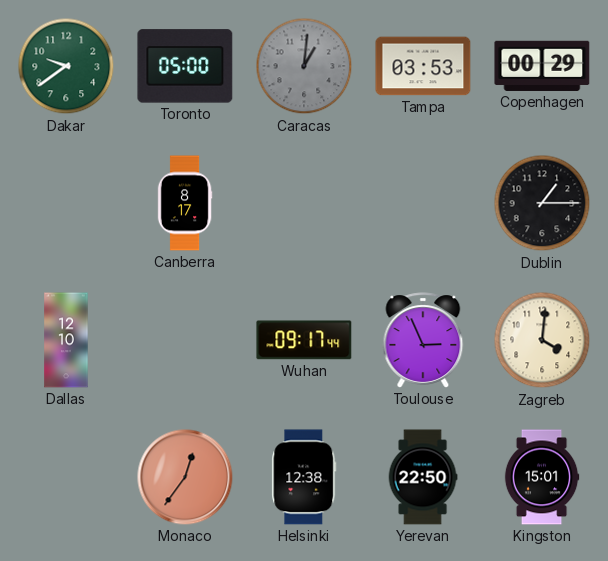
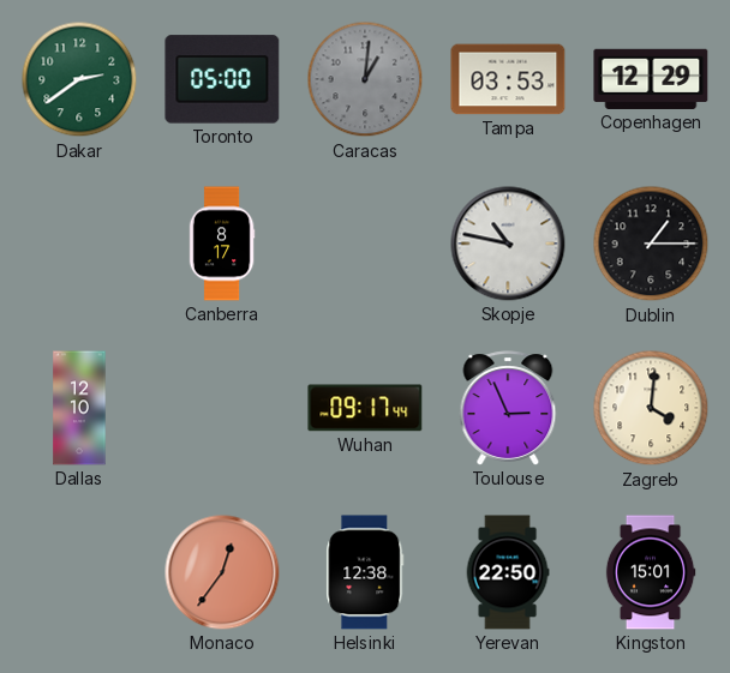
Dakar: 9:39 -> 2:39
Copenhagen: 00:29 -> 12:29
Skopje: none -> 10:47
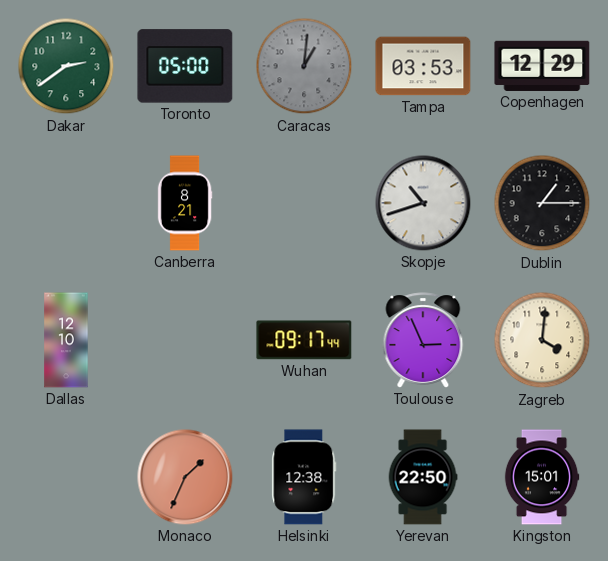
Canberra: 8:17 -> 8:21
Skopje: 10:47 -> 10:42
Monaco: 12:36 -> 1:34
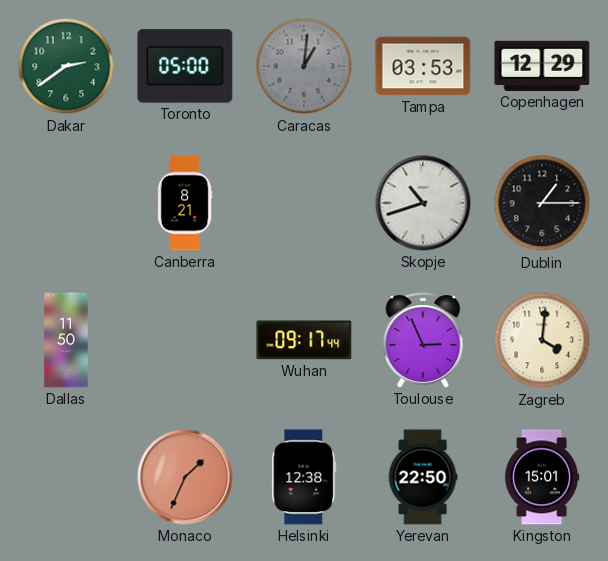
Dallas: 12:10 -> 11:50
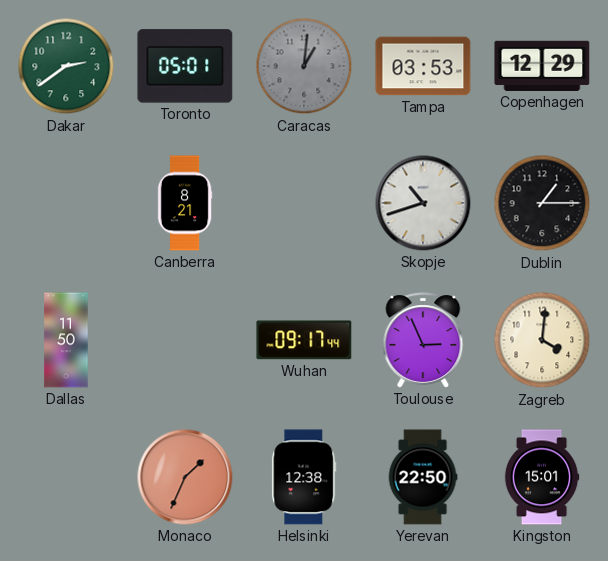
Toronto: 05:00 -> 05:01
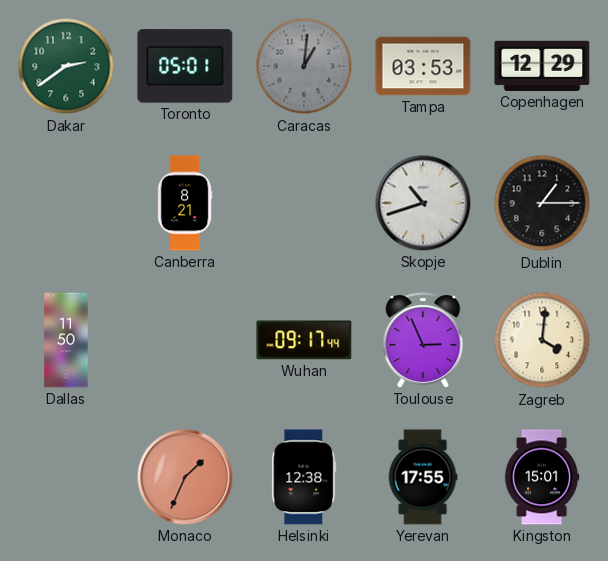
Yerevan: 22:50 -> 17:55
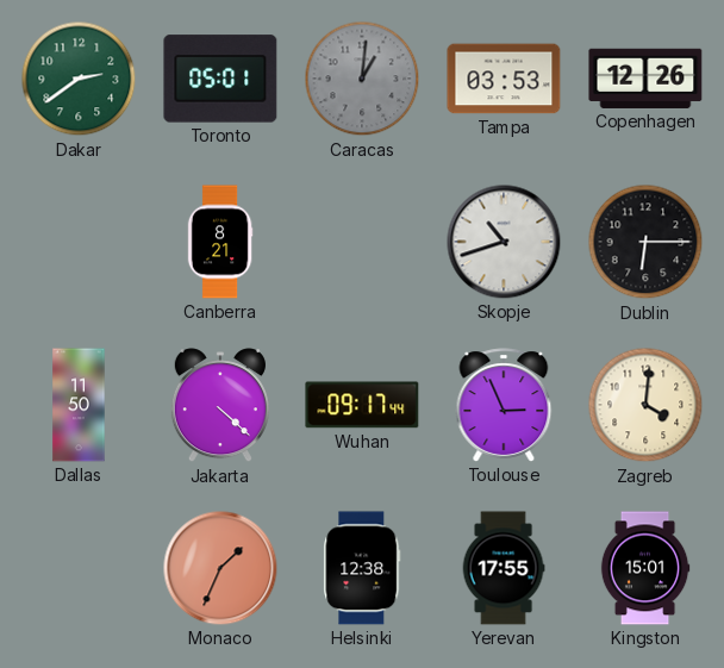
Copenhagen: 12:29 -> 12:26
Dublin: 1:15 -> 6:15
Jakarta: none -> 4:22
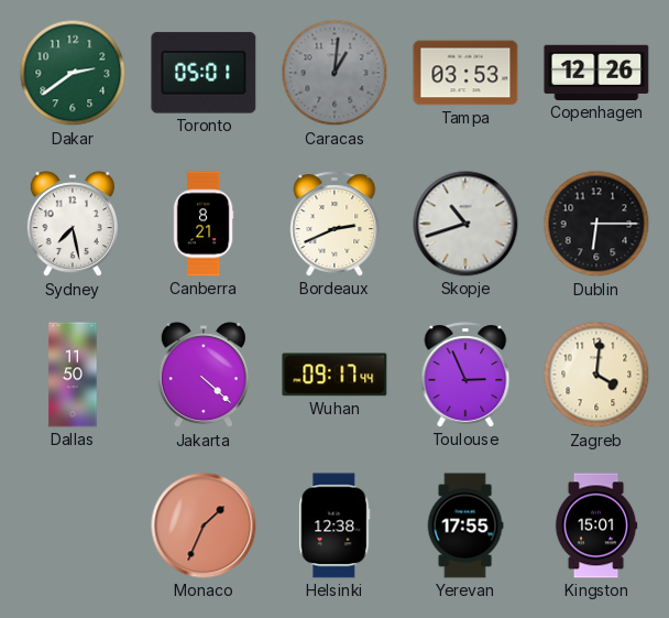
Sydney: none -> 7:28
Bordeaux: none -> 2:41
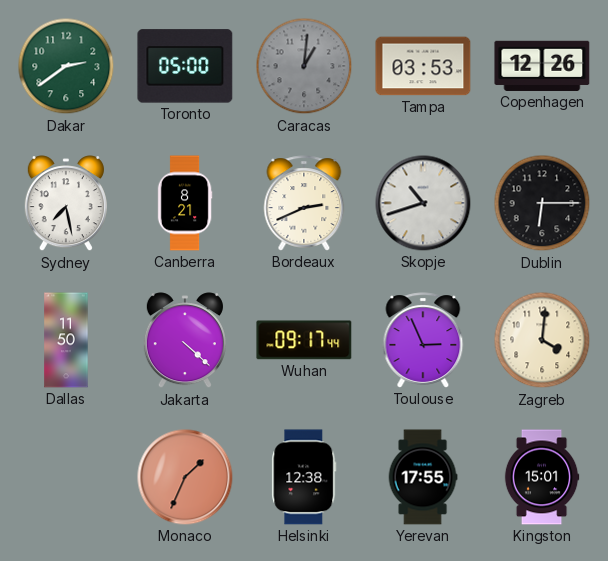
Toronto: 05:01 -> 05:00
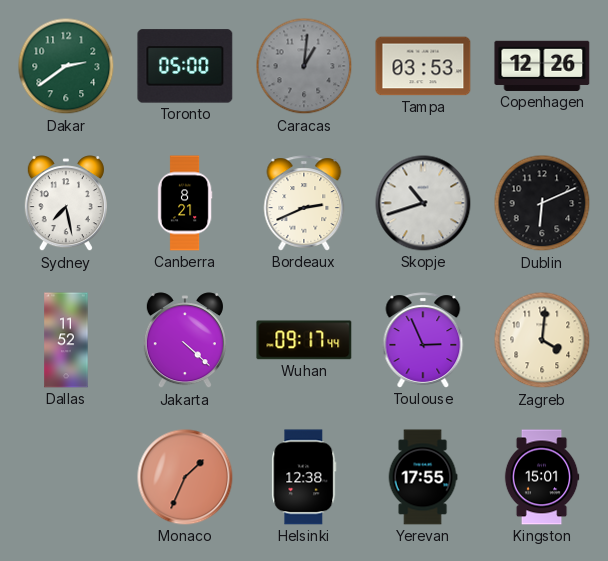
Dublin: 6:15 -> 6:11
Dallas: 11:50 -> 11:52
